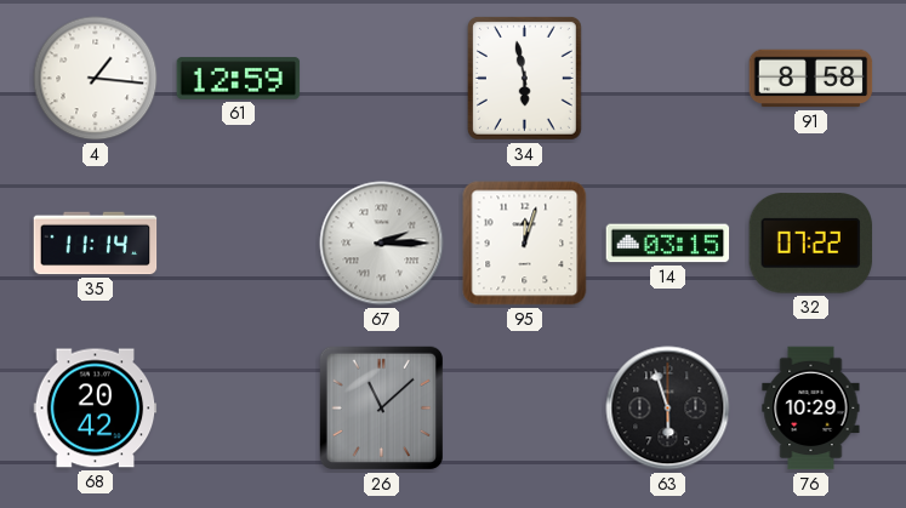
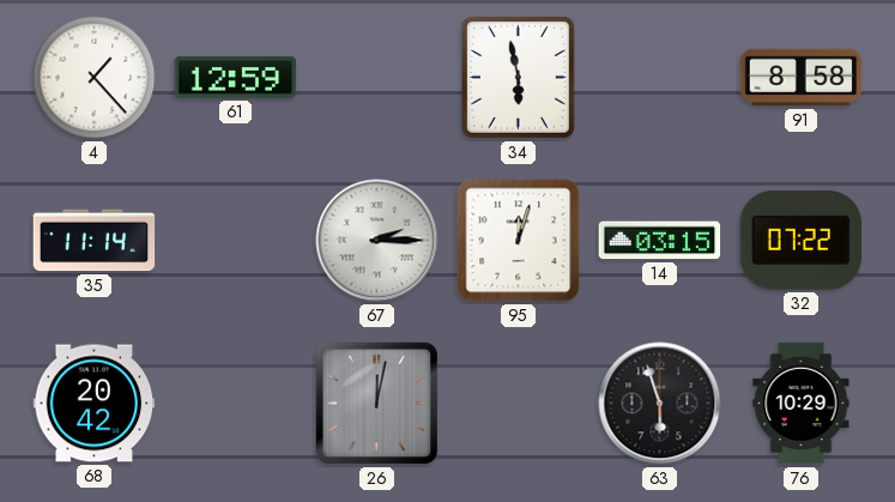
4: 1:16 -> 1:23
26: 11:08 -> 12:02
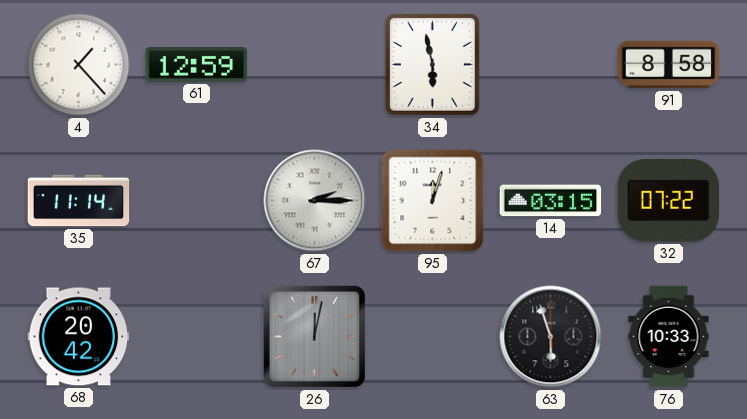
76: 10:29 -> 10:33
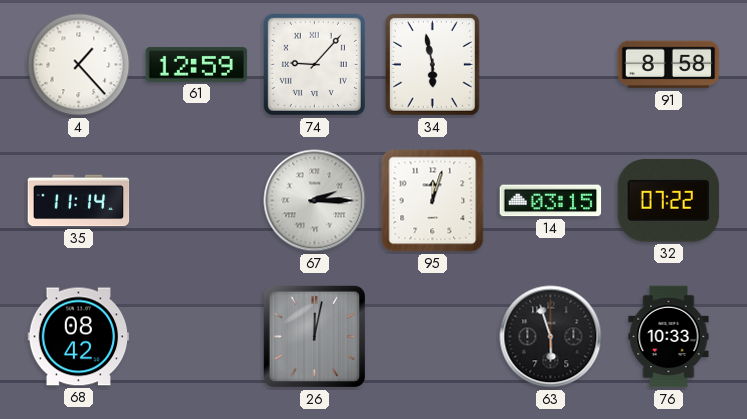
74: none -> 9:07
68: 20:42 -> 08:42
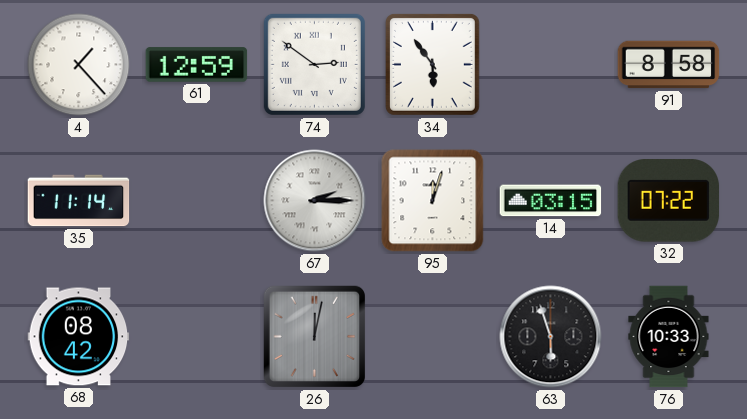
74: 9:07 -> 2:51
34: 5:58 -> 5:54
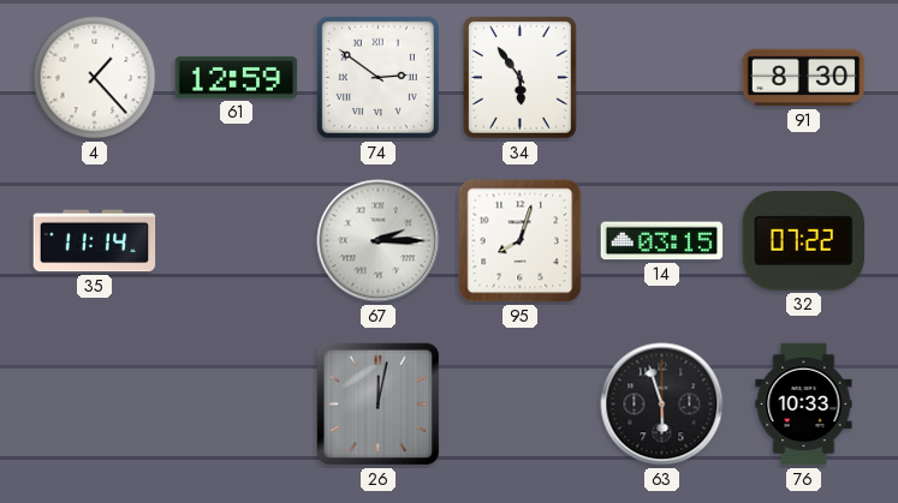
91: 8:58 -> 8:30
95: 12:03 -> 8:03
68: 08:42 -> none
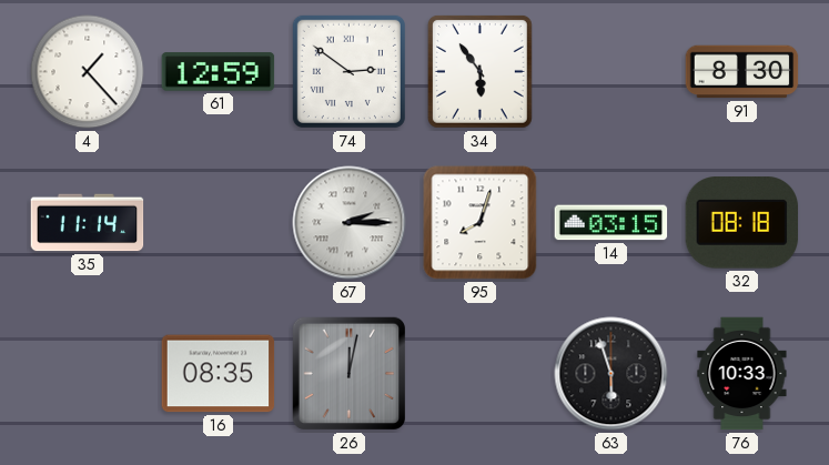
32: 07:22 -> 08:18
16: none -> 08:35
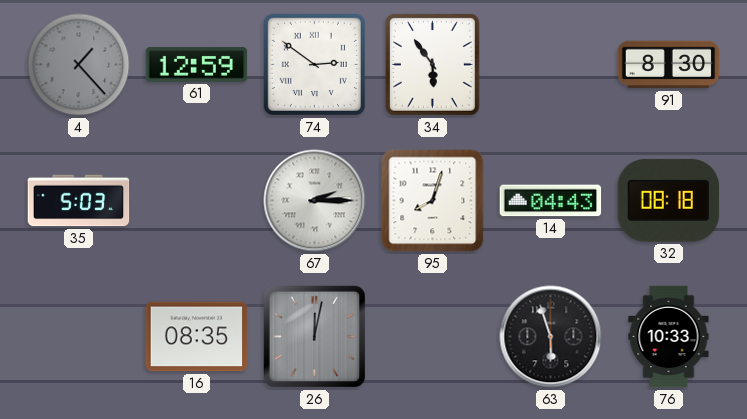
4 dial: white -> grey
35: 11:14 -> 5:03
14: 03:15 -> 04:43
